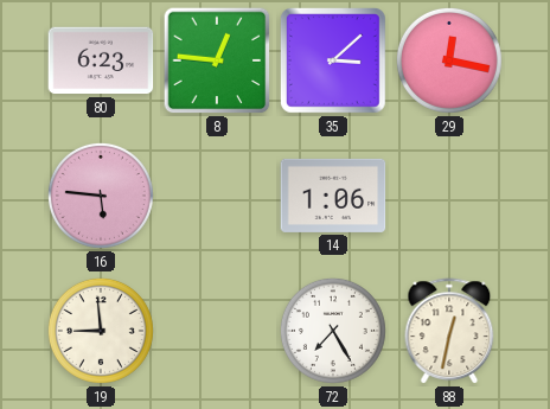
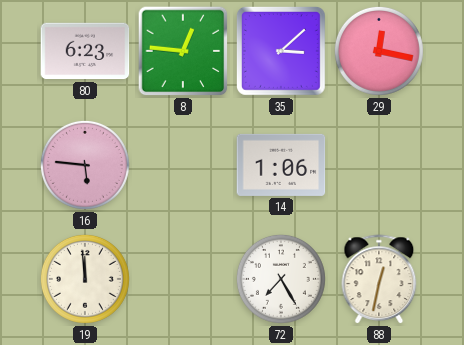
19: 8:59 -> 11:59
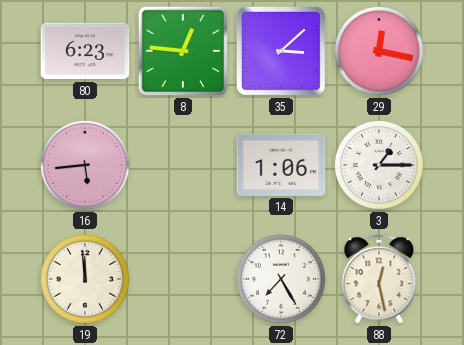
16: 5:46 -> 5:44
3: none -> 1:15
88: 12:32 -> 12:28
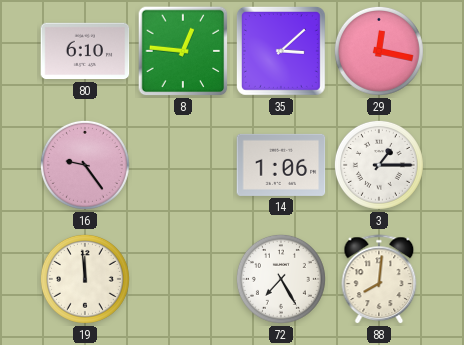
80: 6:23 -> 6:10
16: 5:44 -> 9:24
88: 12:28 -> 8:01
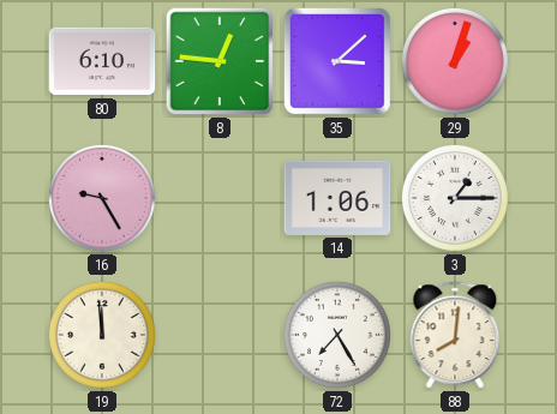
29: 12:17 -> 1:03
16: 9:24 -> 9:25
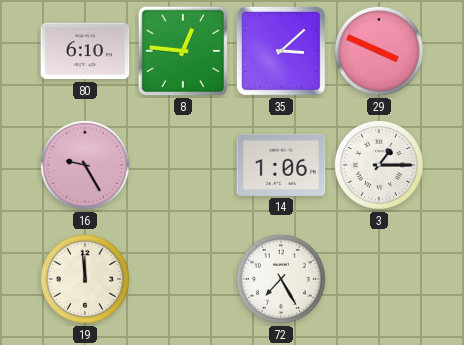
29: 1:03 -> 3:49
88: 8:01 -> none
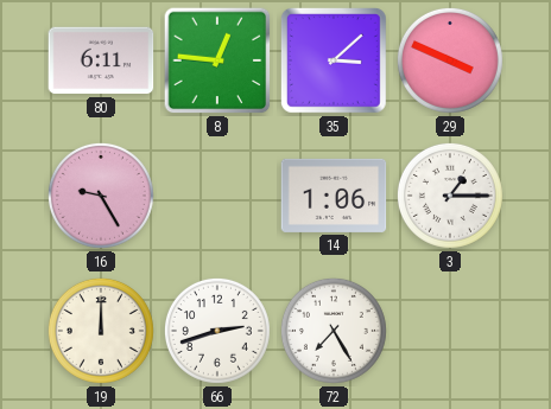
80: 6:10 -> 6:11
19: 11:59 -> 12:00
66: none -> 2:42
